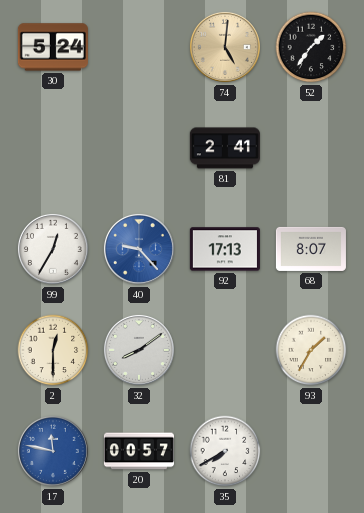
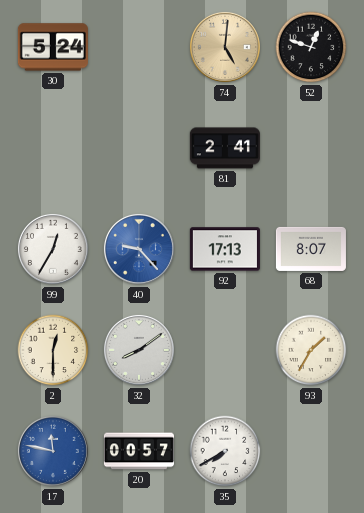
52: 1:36 -> 12:48
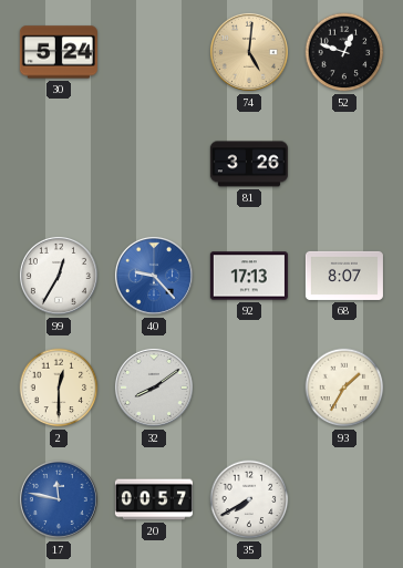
81: 2:41 -> 3:26
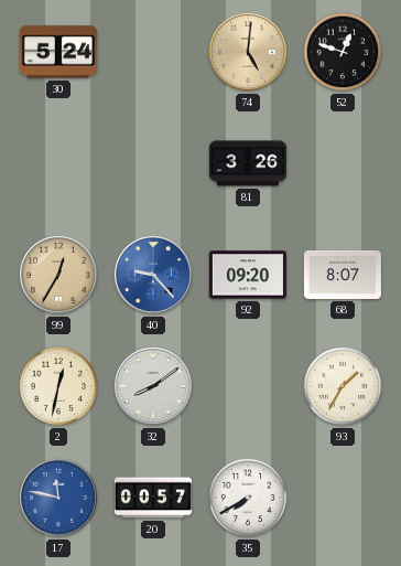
99 dial: white -> champagne
92: 17:13 -> 09:20
2: 12:30 -> 12:32
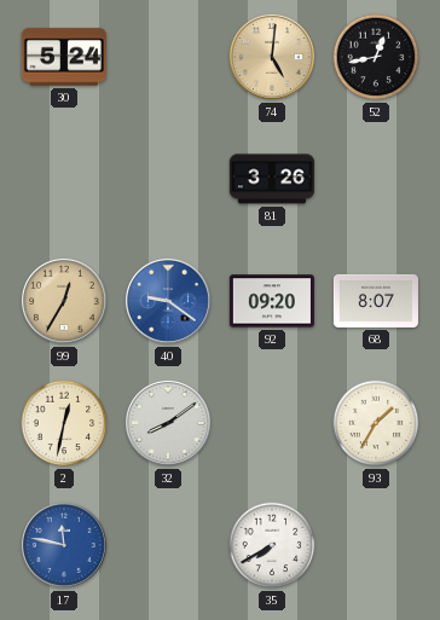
52: 12:48 -> 12:43
40: 9:23 -> 9:21
20: 00:57 -> none
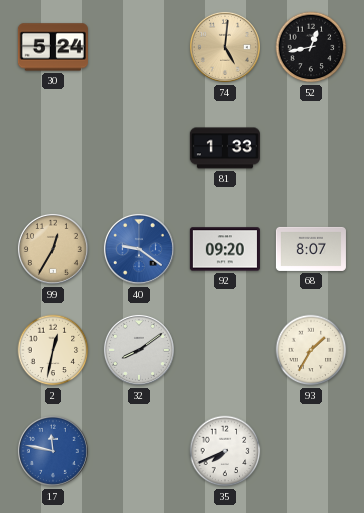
81: 3:26 -> 1:33
35: 7:40 -> 7:41
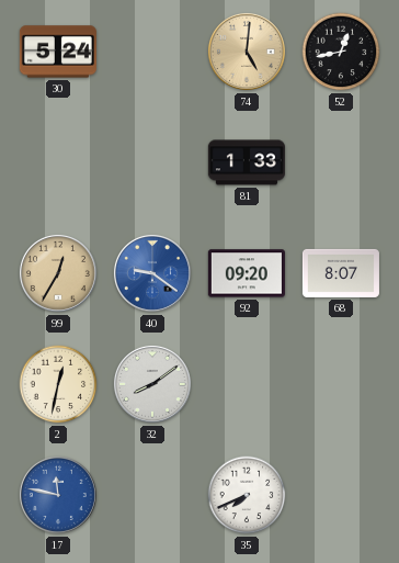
93: 1:35 -> none
